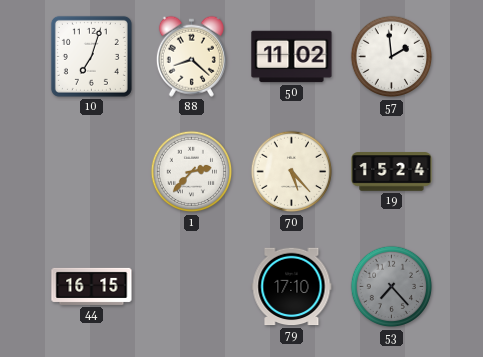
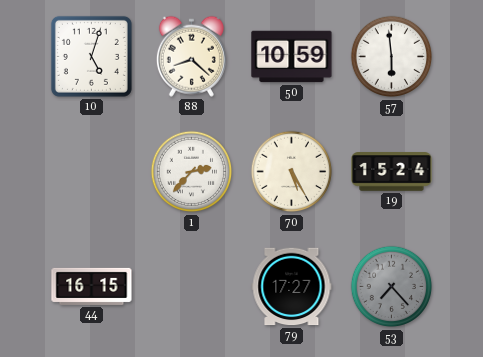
10: 7:03 -> 5:03
50: 11:02 -> 10:59
57: 1:59 -> 5:59
70: 5:23 -> 5:25
79: 17:10 -> 17:27
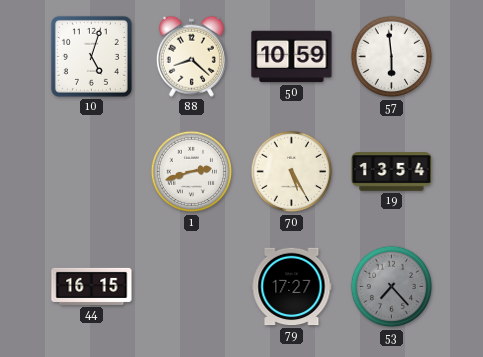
1: 2:37 -> 2:42
19: 15:24 -> 13:54
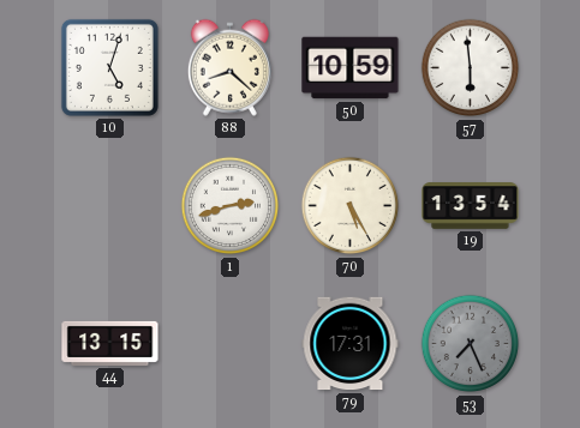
44: 16:15 -> 13:15
79: 17:27 -> 17:31
53: 7:23 -> 7:26
